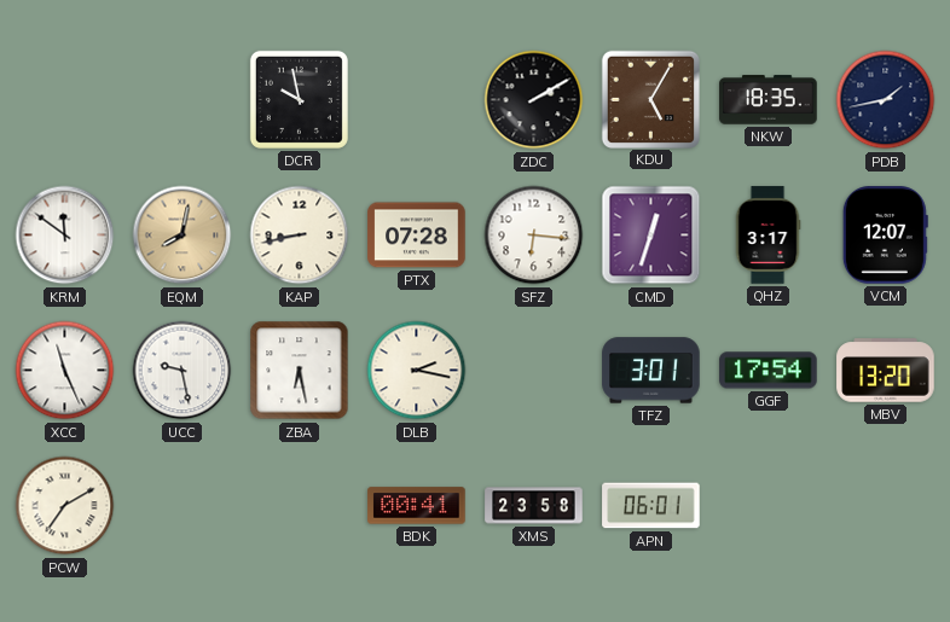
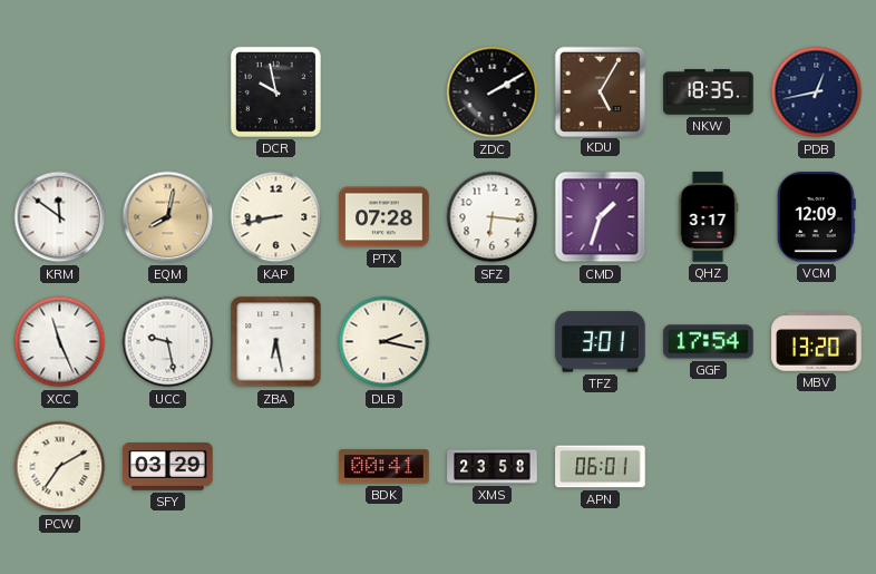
PDB: 1:43 -> 12:43
CMD: 12:33 -> 1:33
VCM: 12:07 -> 12:09
SFY: none -> 03:29
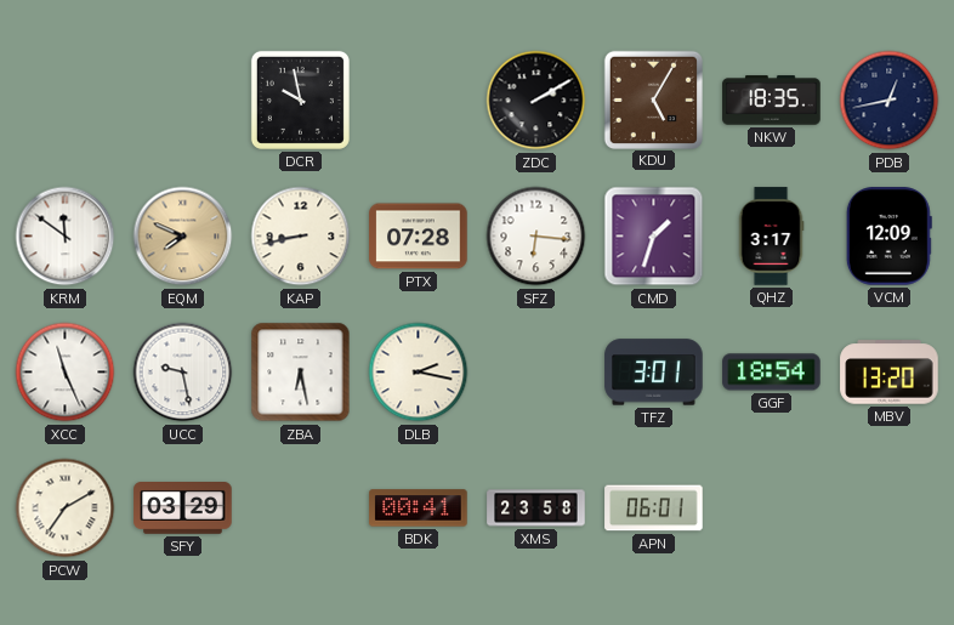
EQM: 8:02 -> 7:49
GGF: 17:54 -> 18:54
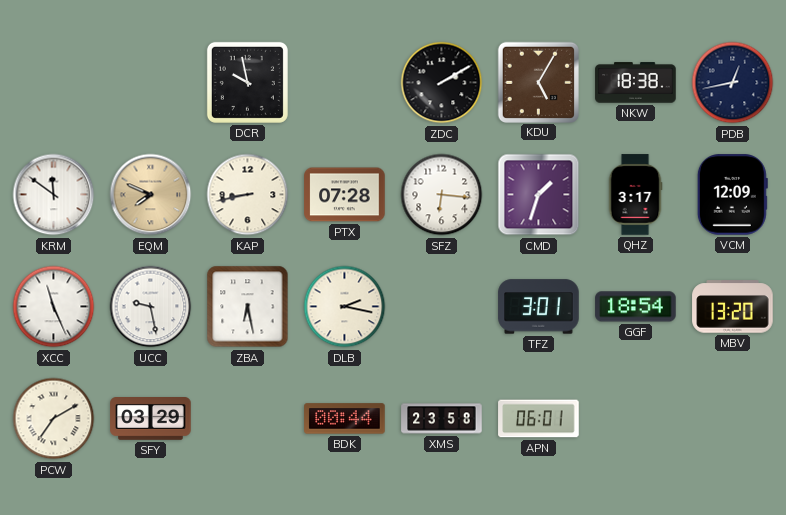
NKW: 18:35 -> 18:38
BDK: 00:41 -> 00:44
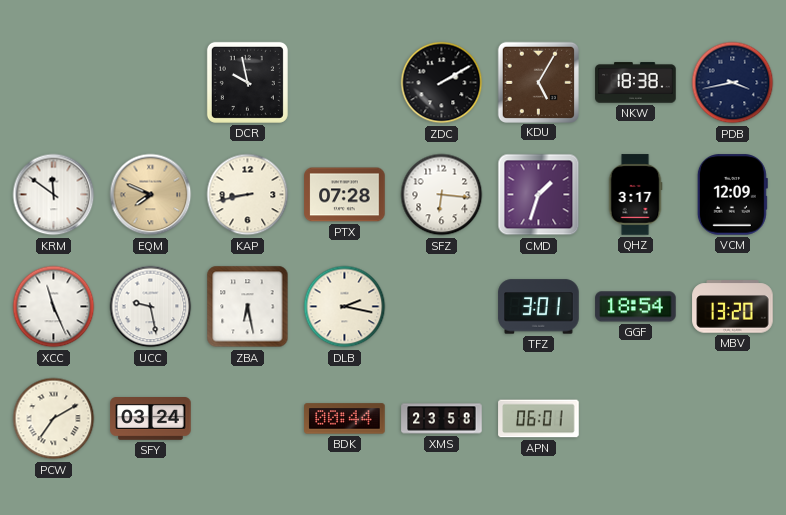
PDB: 12:43 -> 3:43
SFY: 03:29 -> 03:24
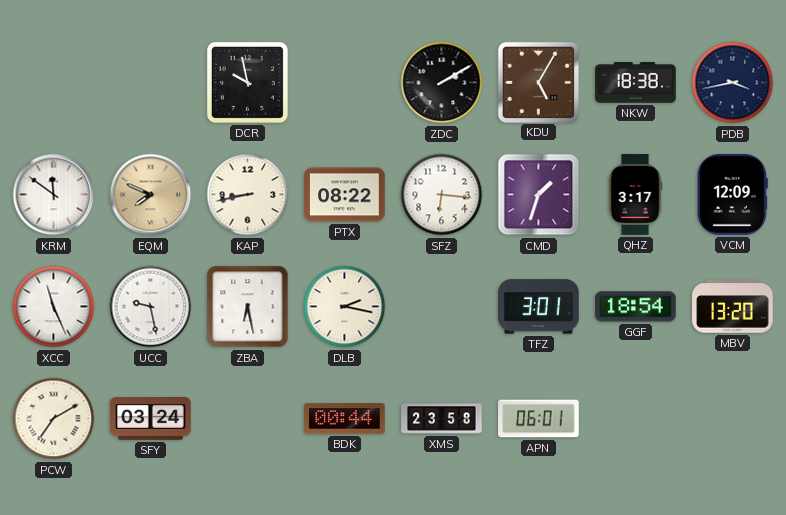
PTX: 07:28 -> 08:22
